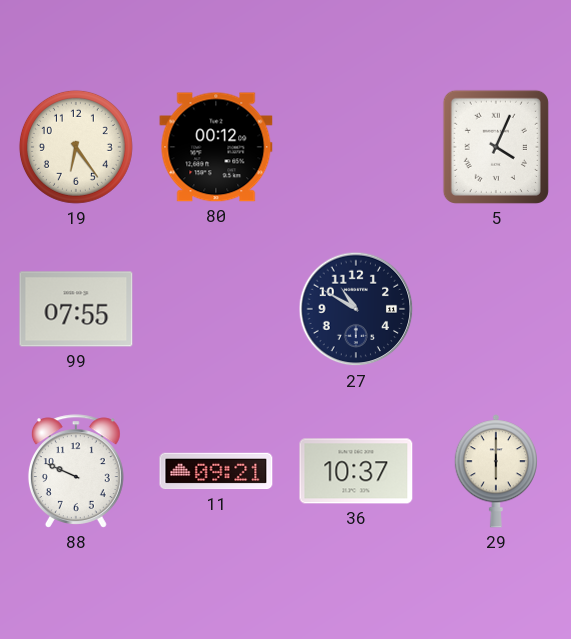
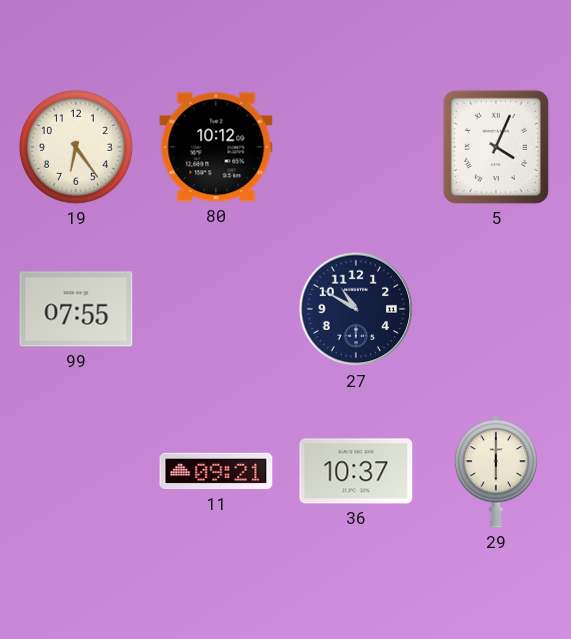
80: 00:12 -> 10:12
88: 9:49 -> none
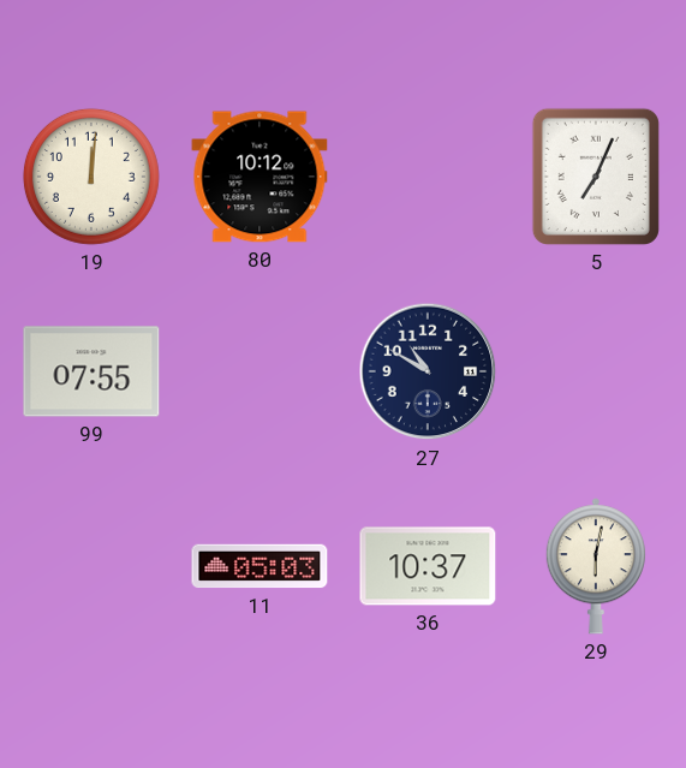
19: 6:24 -> 12:01
5: 4:04 -> 7:04
11: 09:21 -> 05:03
29: 6:00 -> 6:02
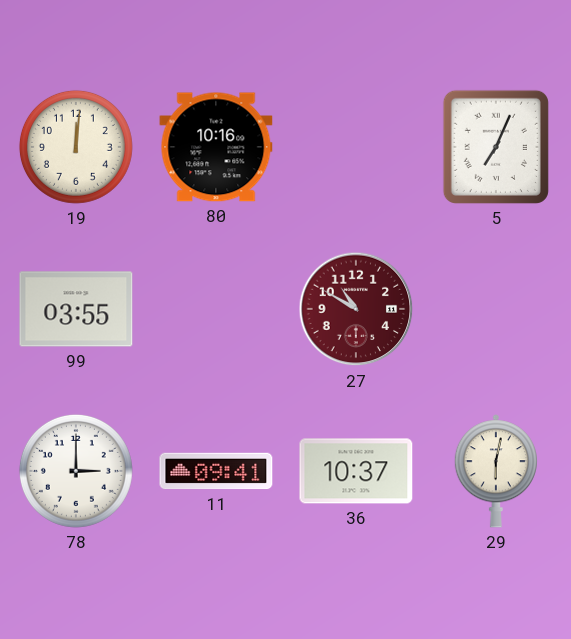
80: 10:12 -> 10:16
99: 07:55 -> 03:55
27 dial: navy -> burgundy
78: none -> 3:00
11: 05:03 -> 09:41
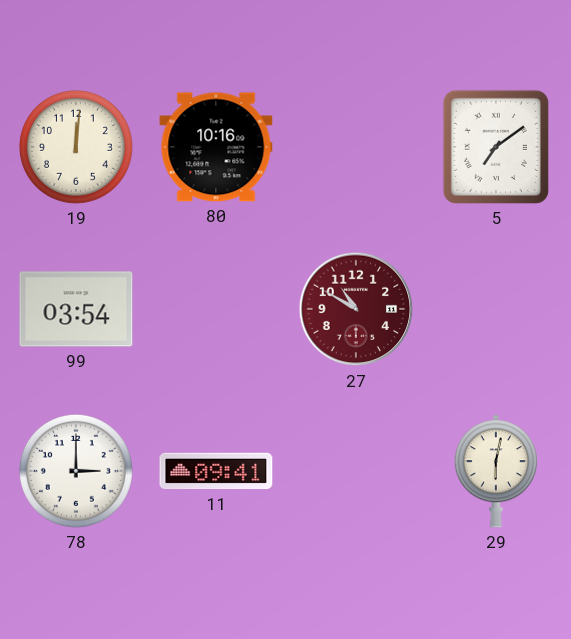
5: 7:04 -> 7:09
99: 03:55 -> 03:54
36: 10:37 -> none
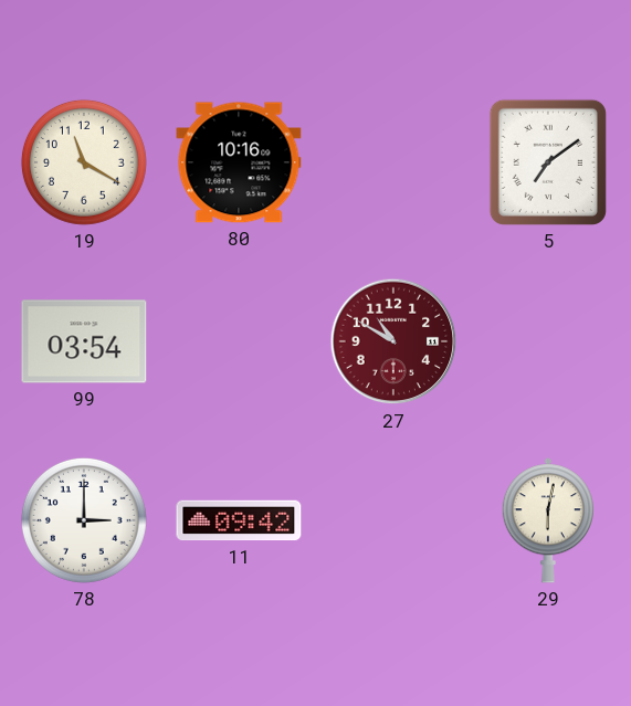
19: 12:01 -> 11:20
11: 09:41 -> 09:42
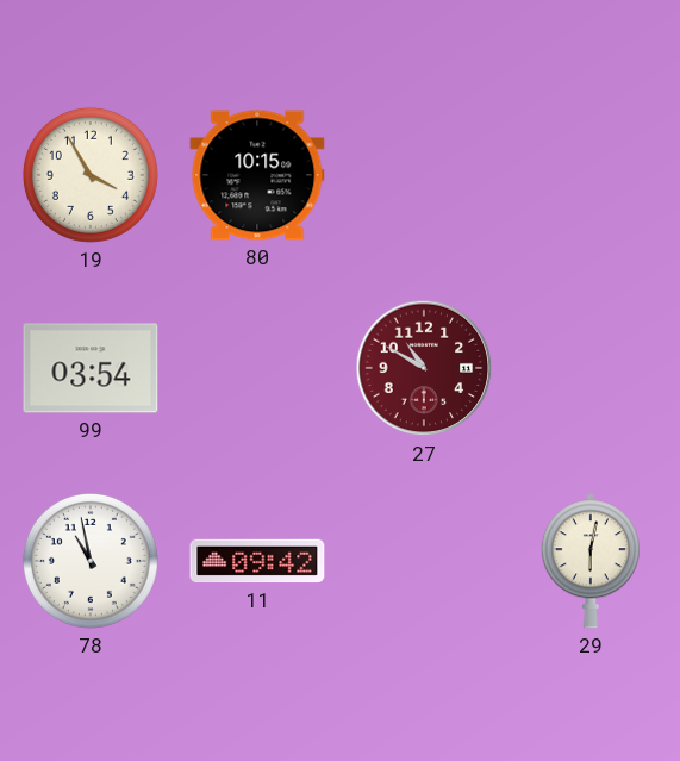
19: 11:20 -> 3:55
80: 10:16 -> 10:15
5: 7:09 -> none
78: 3:00 -> 10:58
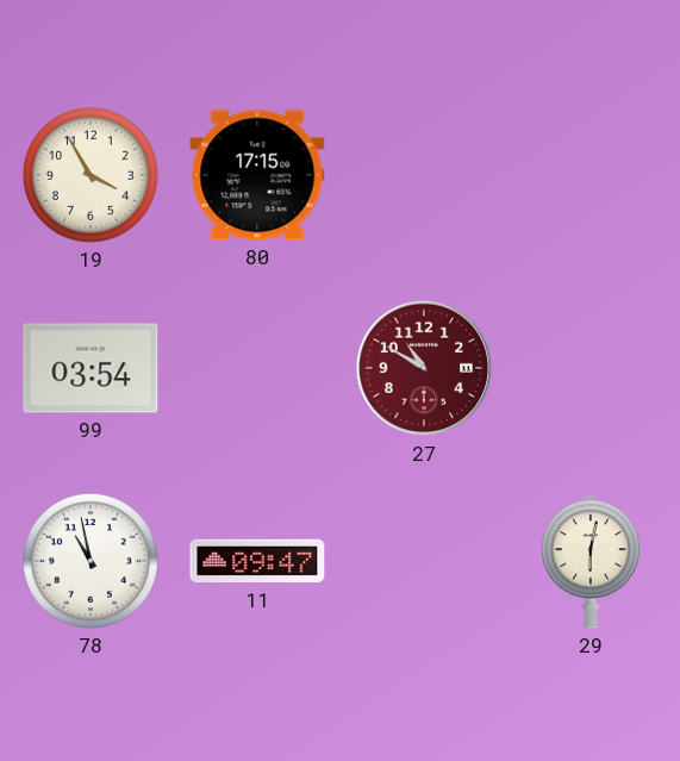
80: 10:15 -> 17:15
11: 09:42 -> 09:47
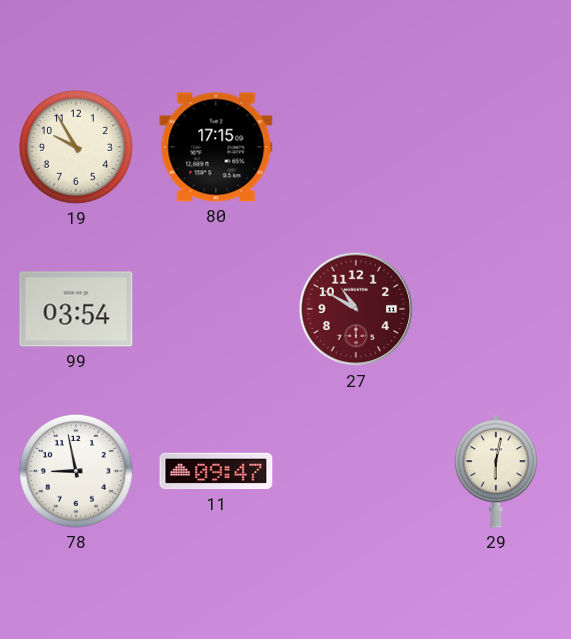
19: 3:55 -> 9:55
78: 10:58 -> 8:58
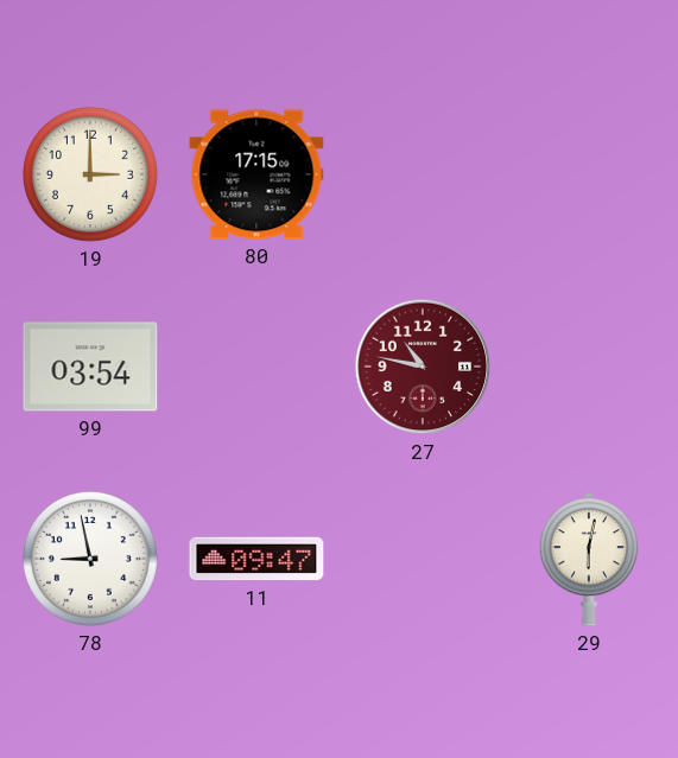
19: 9:55 -> 3:00
27: 10:50 -> 10:47
